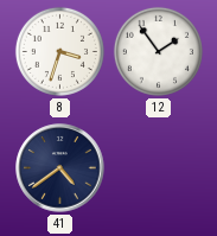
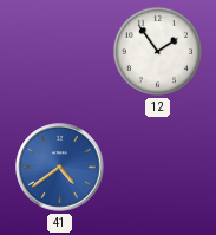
8: 3:33 -> none
41 dial: navy -> blue
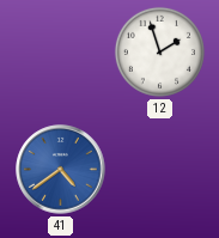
12: 1:54 -> 1:57
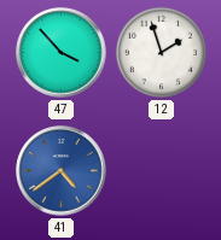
47: none -> 3:53
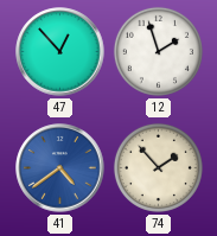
47: 3:53 -> 12:53
74: none -> 1:53
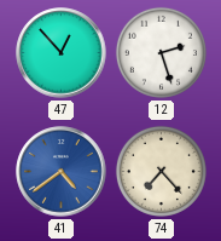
12: 1:57 -> 2:27
74: 1:53 -> 7:23
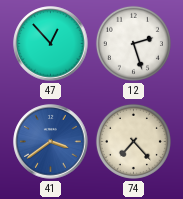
41: 4:39 -> 3:39
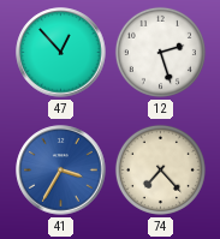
41: 3:39 -> 3:35
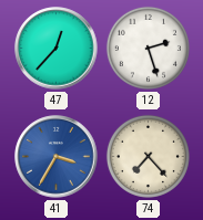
47: 12:53 -> 12:37
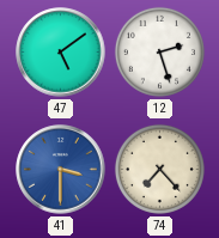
47: 12:37 -> 5:09
41: 3:35 -> 3:30
